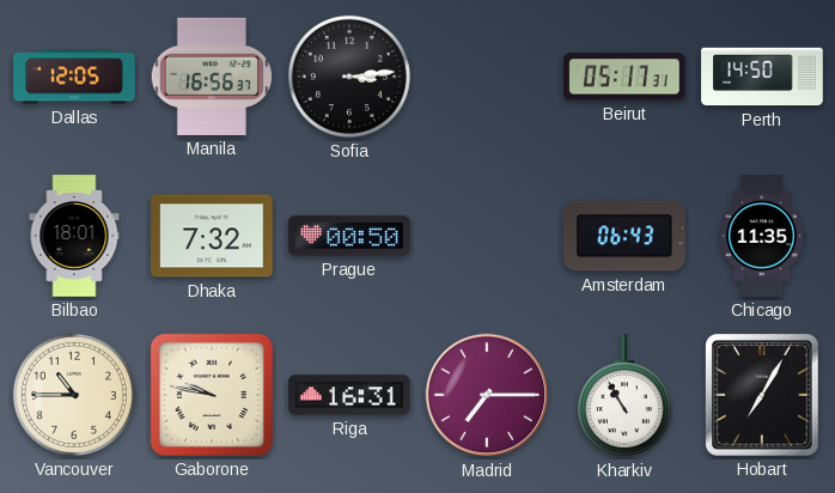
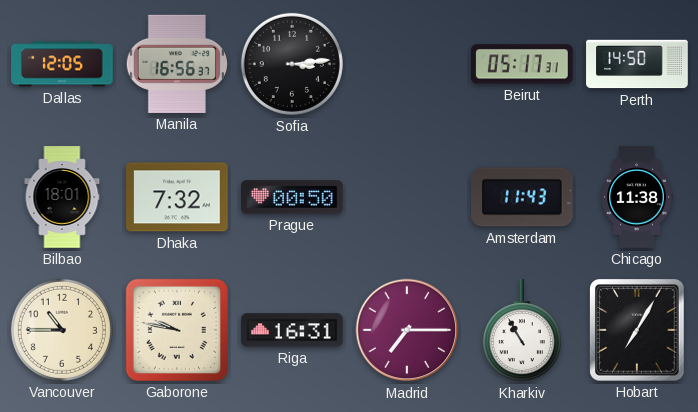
Amsterdam: 06:43 -> 11:43
Chicago: 11:35 -> 11:38
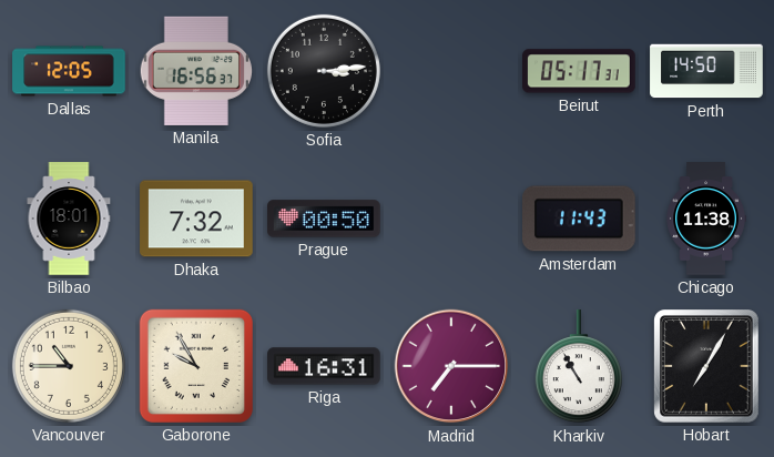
Gaborone: 9:47 -> 9:55
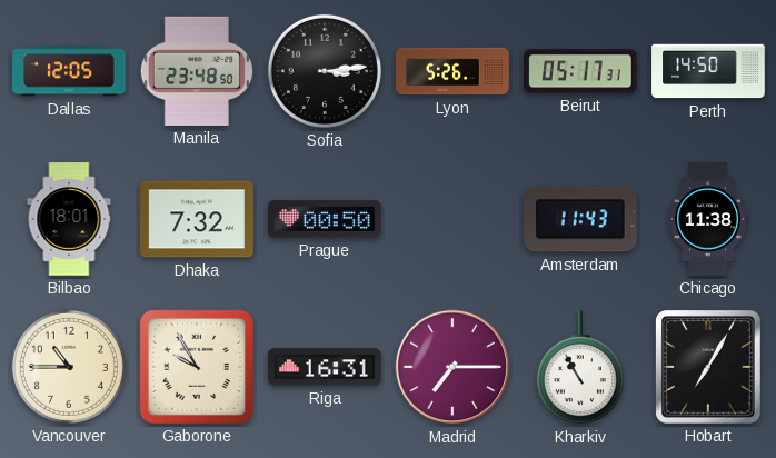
Manila: 16:56 -> 23:48
Lyon: none -> 5:26
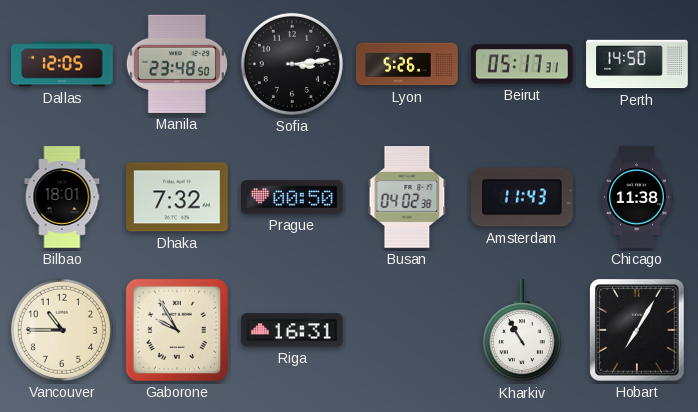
Busan: none -> 04:02
Madrid: 7:15 -> none
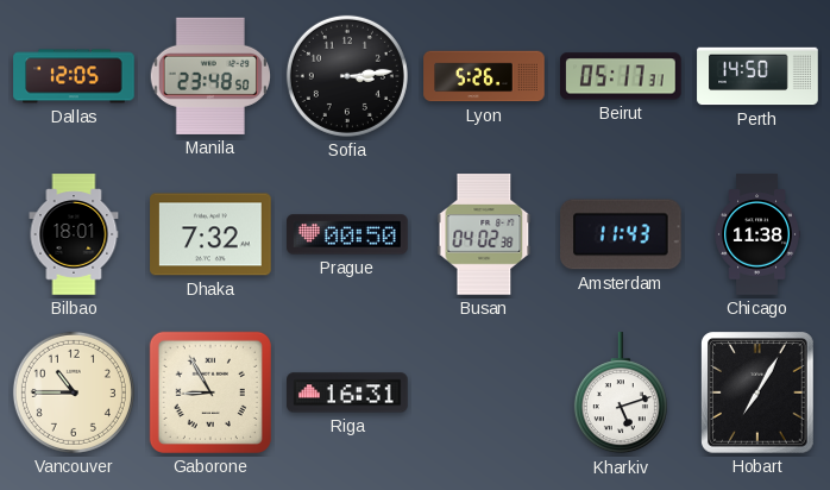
Gaborone: 9:55 -> 8:55
Kharkiv: 10:55 -> 5:12
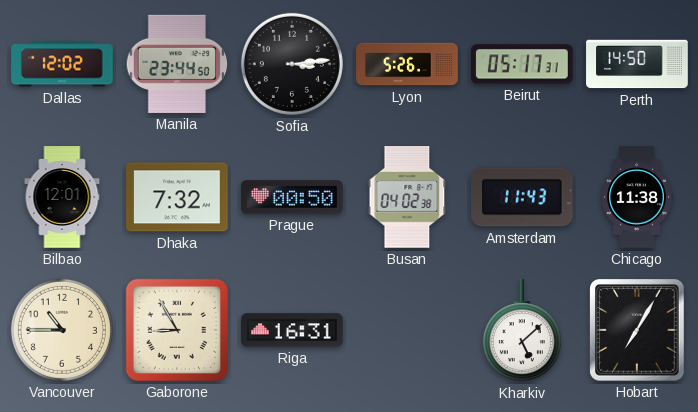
Dallas: 12:05 -> 12:02
Manila: 23:48 -> 23:44
Bilbao: 18:01 -> 12:01
Kharkiv: 5:12 -> 5:08
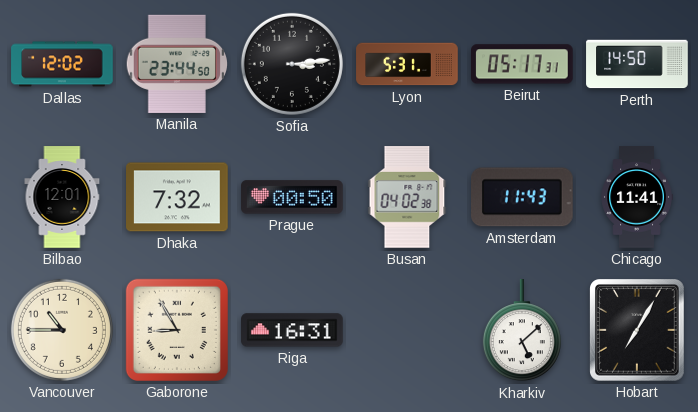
Lyon: 5:26 -> 5:31
Chicago: 11:38 -> 11:41
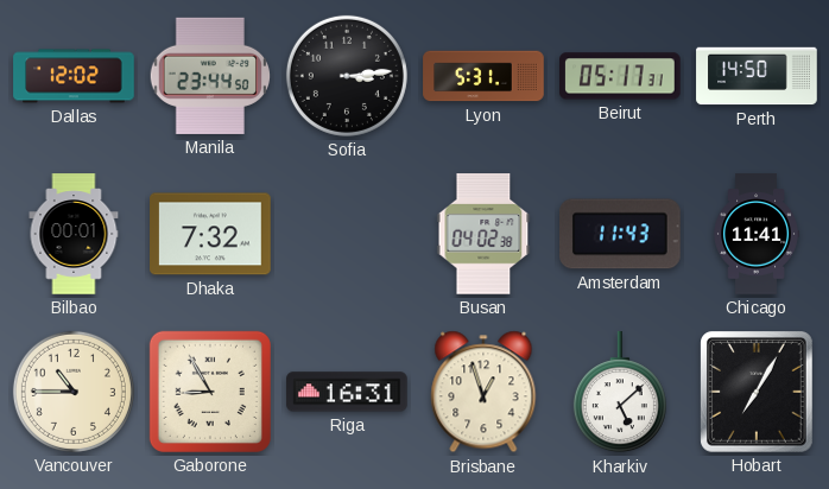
Bilbao: 12:01 -> 00:01
Prague: 00:50 -> none
Brisbane: none -> 12:57
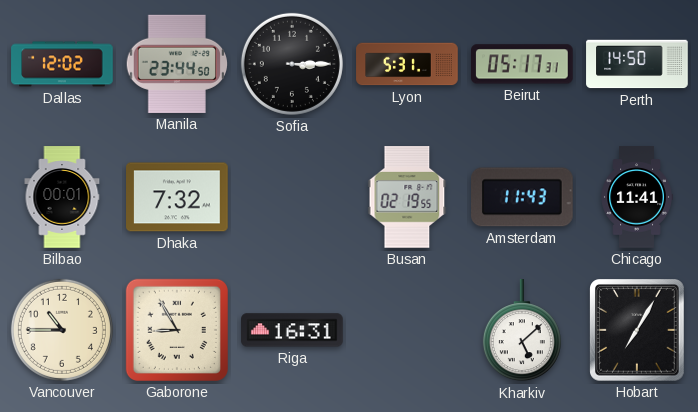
Sofia: 3:14 -> 3:15
Busan: 04:02 -> 02:19
Brisbane: 12:57 -> none
